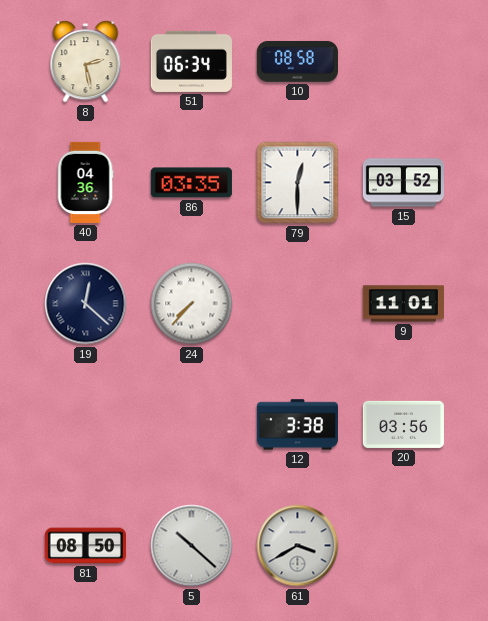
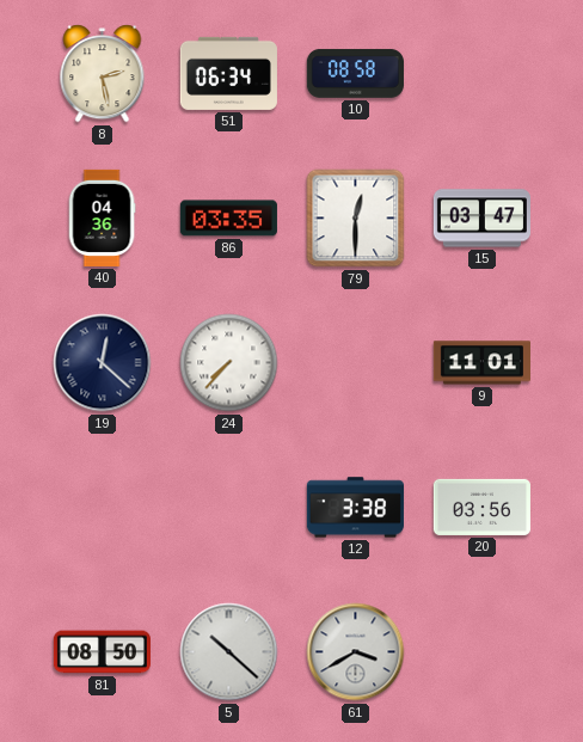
15: 03:52 -> 03:47
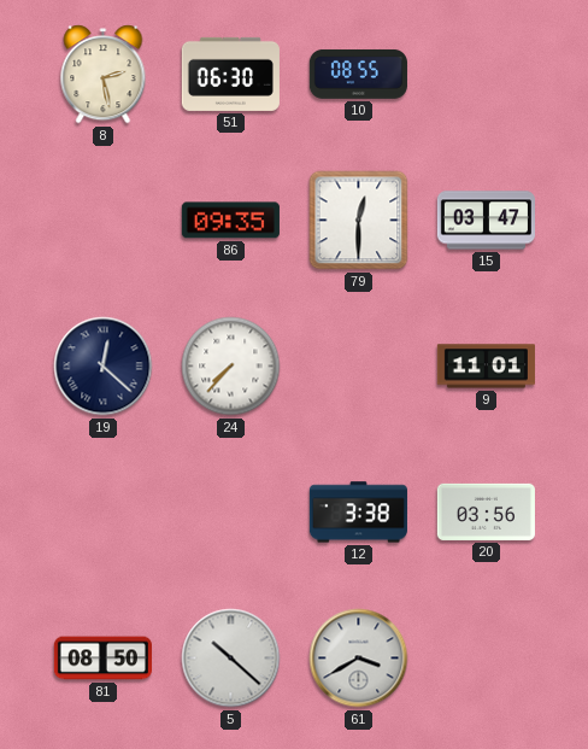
51: 06:34 -> 06:30
10: 08:58 -> 08:55
40: 04:36 -> none
86: 03:35 -> 09:35
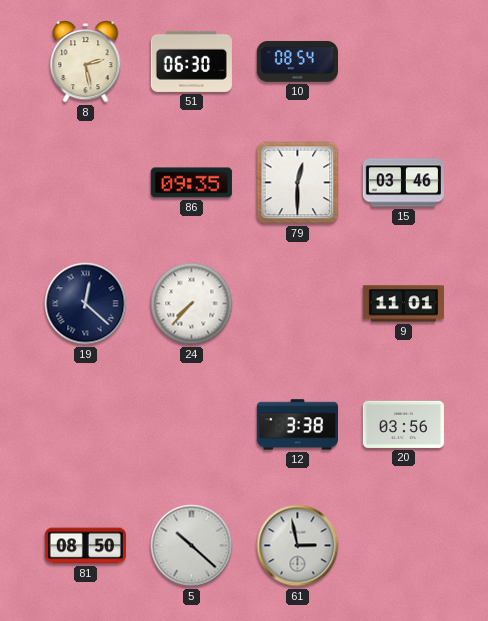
10: 08:55 -> 08:54
15: 03:47 -> 03:46
61: 3:40 -> 2:58
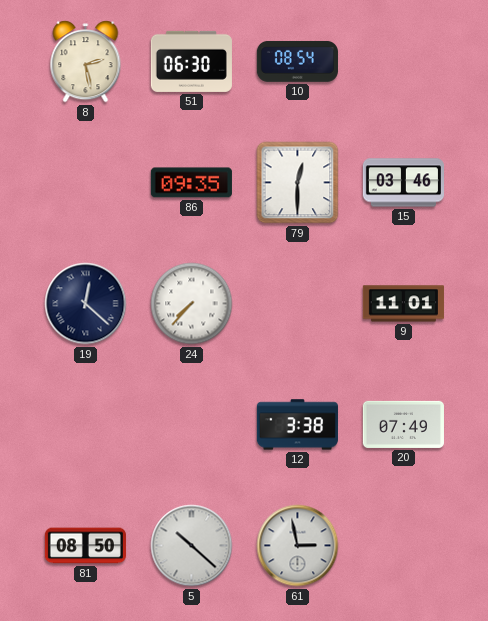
20: 03:56 -> 07:49
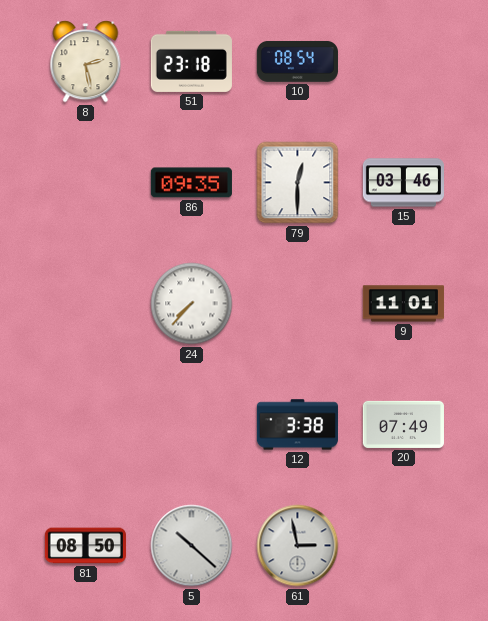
51: 06:30 -> 23:18
19: 12:22 -> none
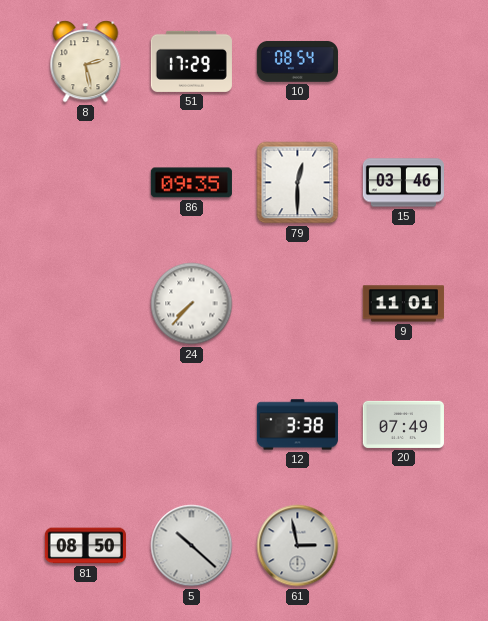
51: 23:18 -> 17:29
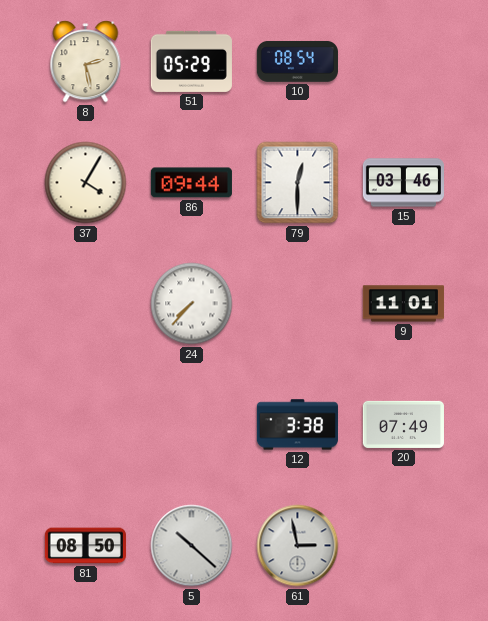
51: 17:29 -> 05:29
37: none -> 4:05
86: 09:35 -> 09:44
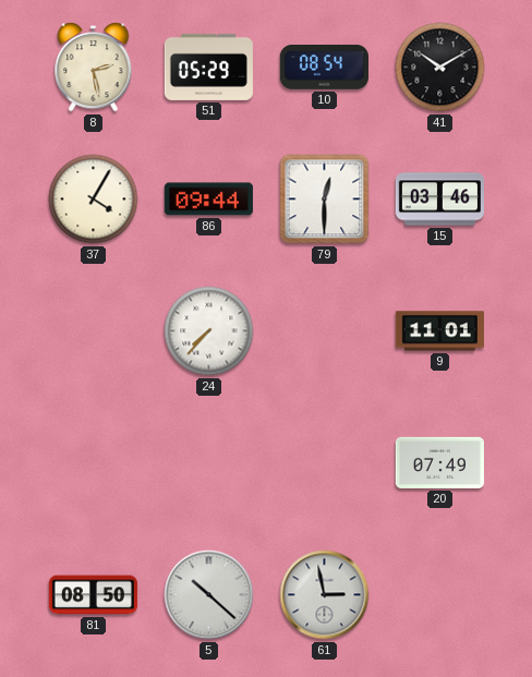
41: none -> 10:10
12: 3:38 -> none
